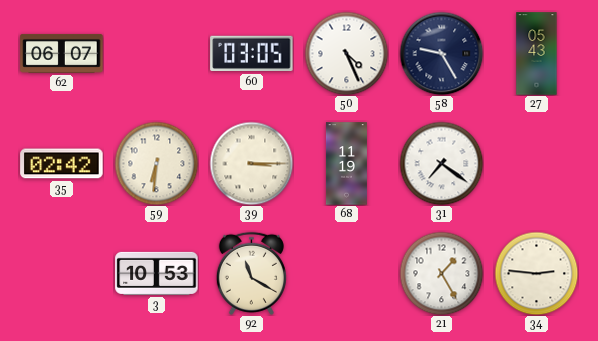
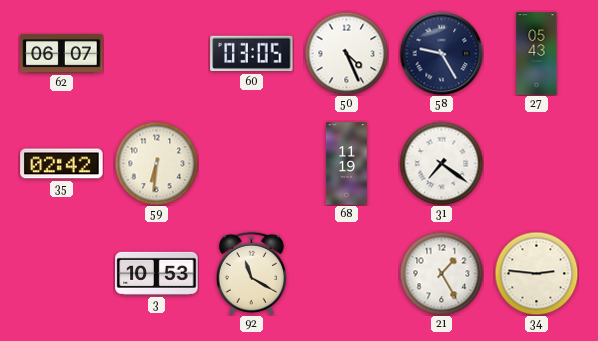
39: 3:15 -> none
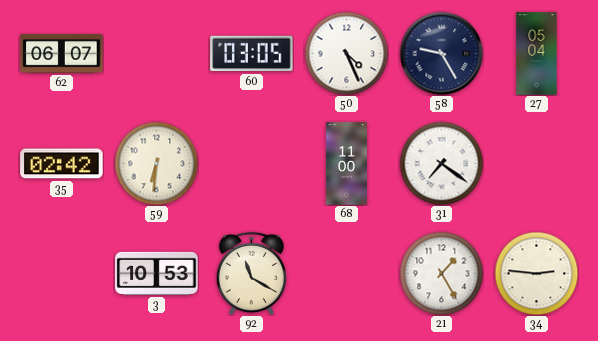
27: 05:43 -> 05:04
68: 11:19 -> 11:00
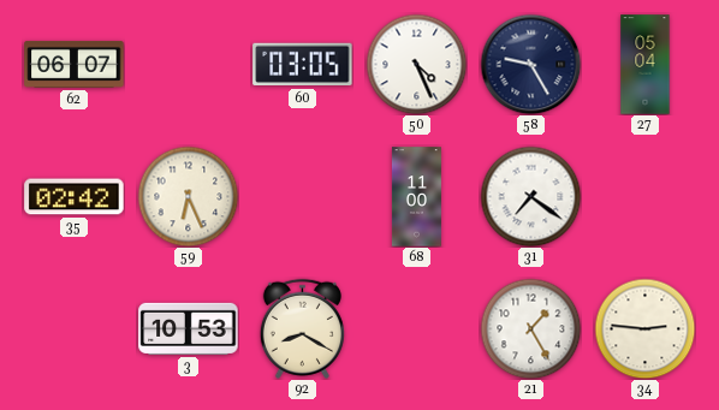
59: 6:31 -> 6:26
92: 11:20 -> 8:20
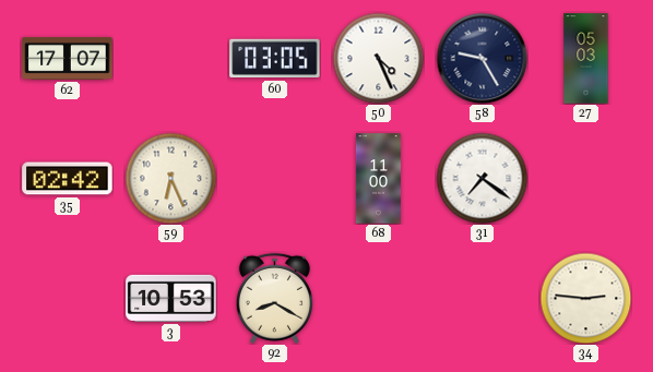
62: 06:07 -> 17:07
27: 05:04 -> 05:03
21: 1:25 -> none
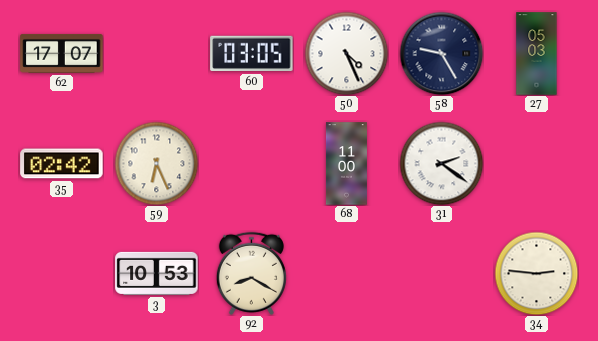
31: 7:21 -> 2:21
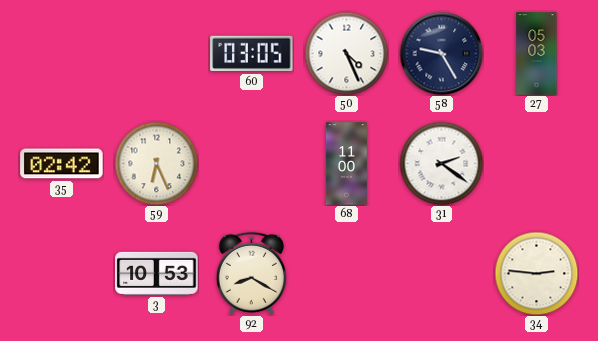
62: 17:07 -> none
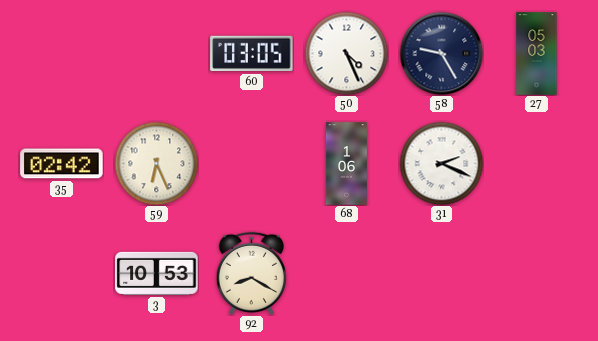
68: 11:00 -> 1:06
31: 2:21 -> 2:19
34: 2:46 -> none
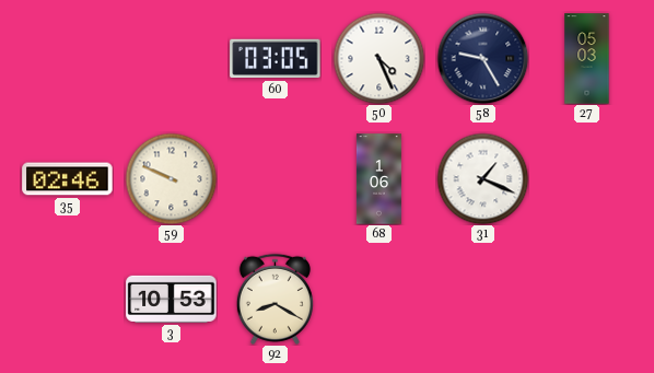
35: 02:42 -> 02:46
59: 6:26 -> 9:49
31: 2:19 -> 1:19
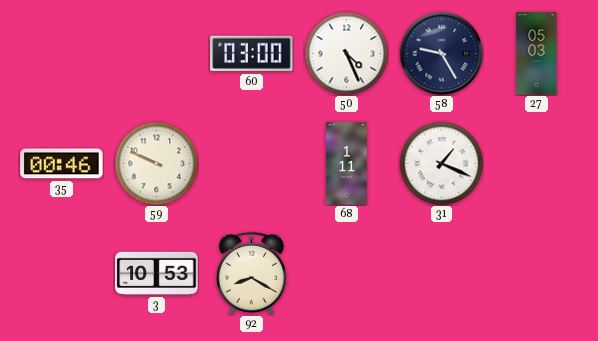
60: 03:05 -> 03:00
35: 02:46 -> 00:46
68: 1:06 -> 1:11
